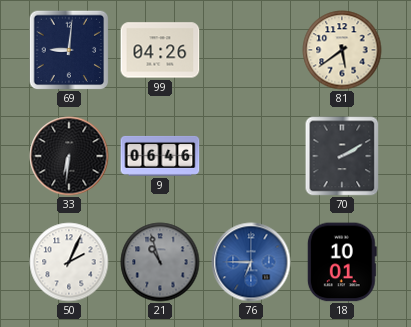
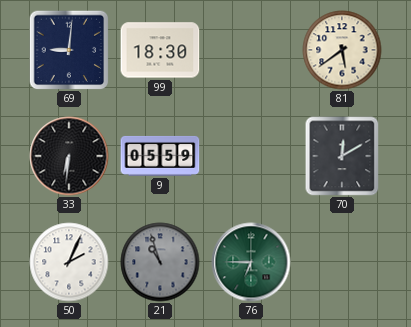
99: 04:26 -> 18:30
9: 06:46 -> 05:59
70: 2:10 -> 12:10
76 dial: blue -> green
18: 10:01 -> none
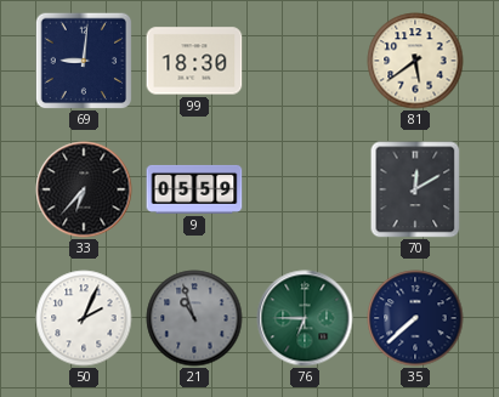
33: 6:31 -> 6:37
35: none -> 7:38
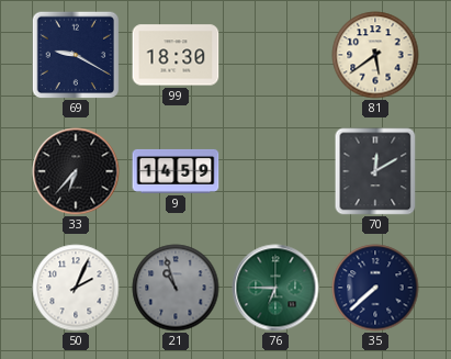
69: 9:01 -> 9:20
9: 05:59 -> 14:59
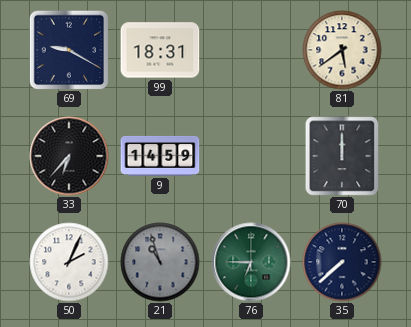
99: 18:30 -> 18:31
70: 12:10 -> 12:00
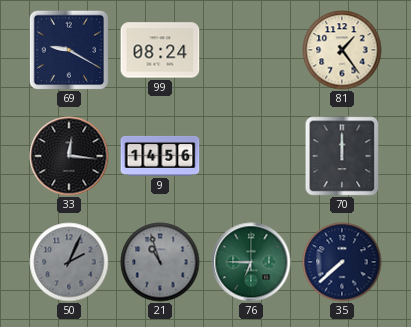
99: 18:31 -> 08:24
81: 5:39 -> 1:24
33: 6:37 -> 12:16
9: 14:59 -> 14:56
50 dial: white -> grey
